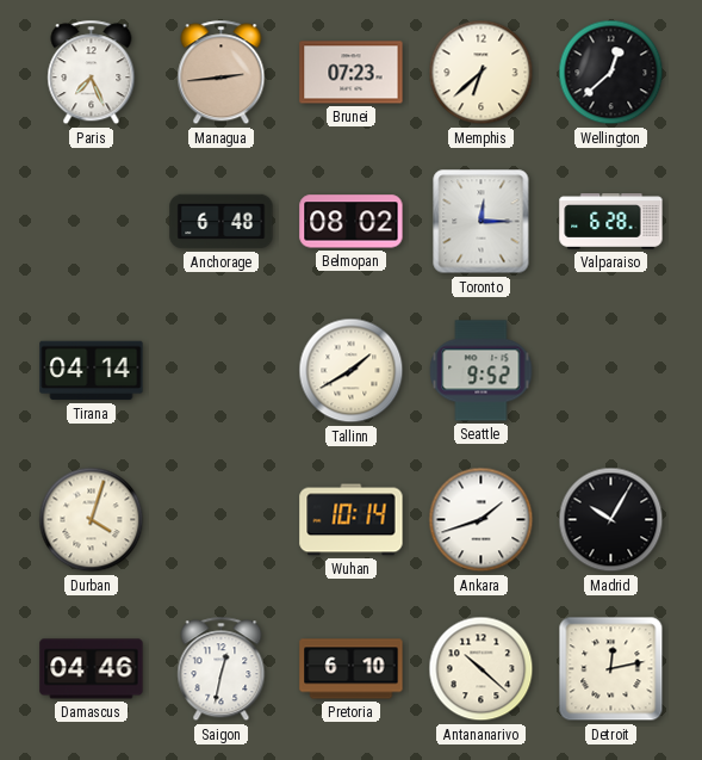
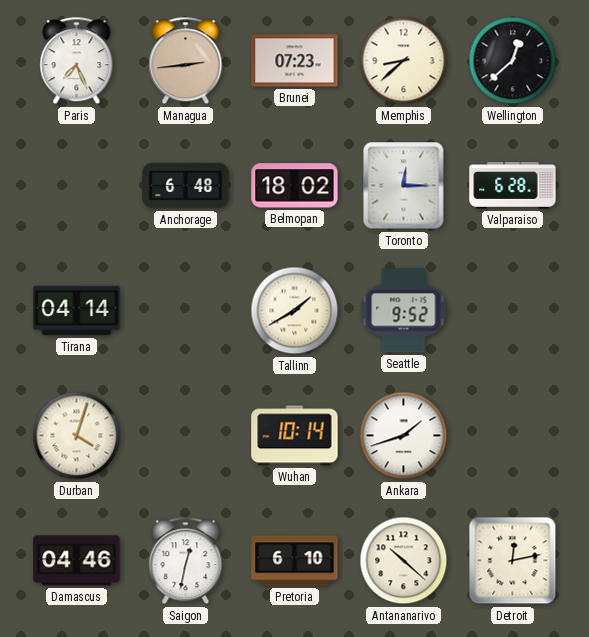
Memphis: 6:38 -> 8:38
Belmopan: 08:02 -> 18:02
Madrid: 10:05 -> none
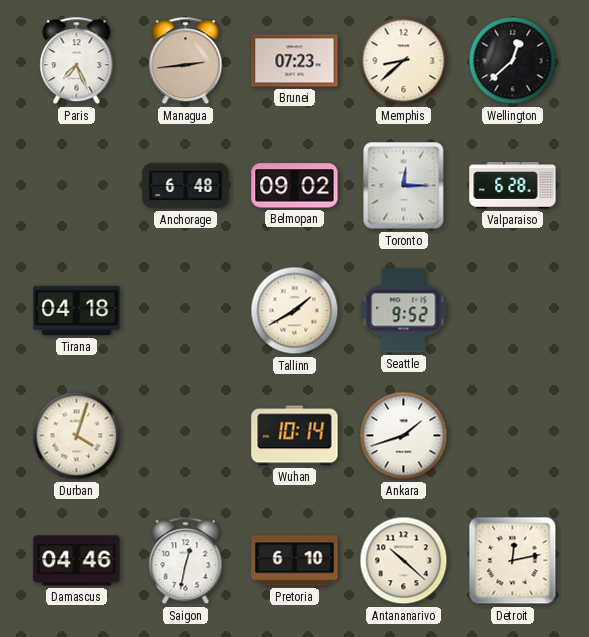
Belmopan: 18:02 -> 09:02
Tirana: 04:14 -> 04:18
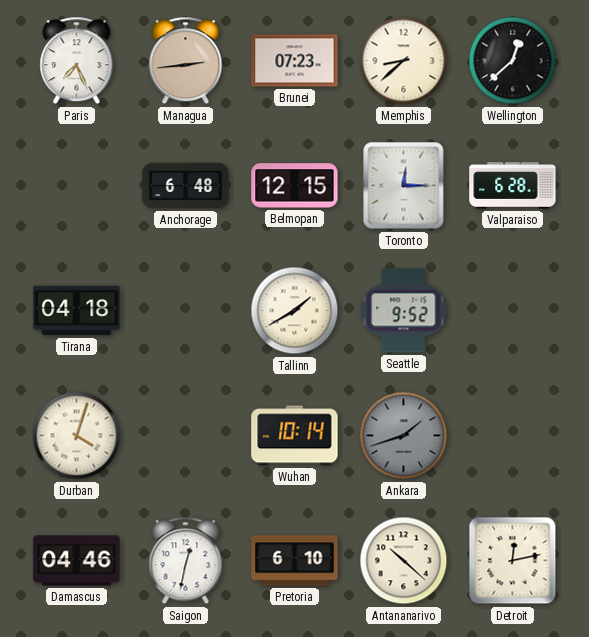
Belmopan: 09:02 -> 12:15
Ankara dial: white -> grey
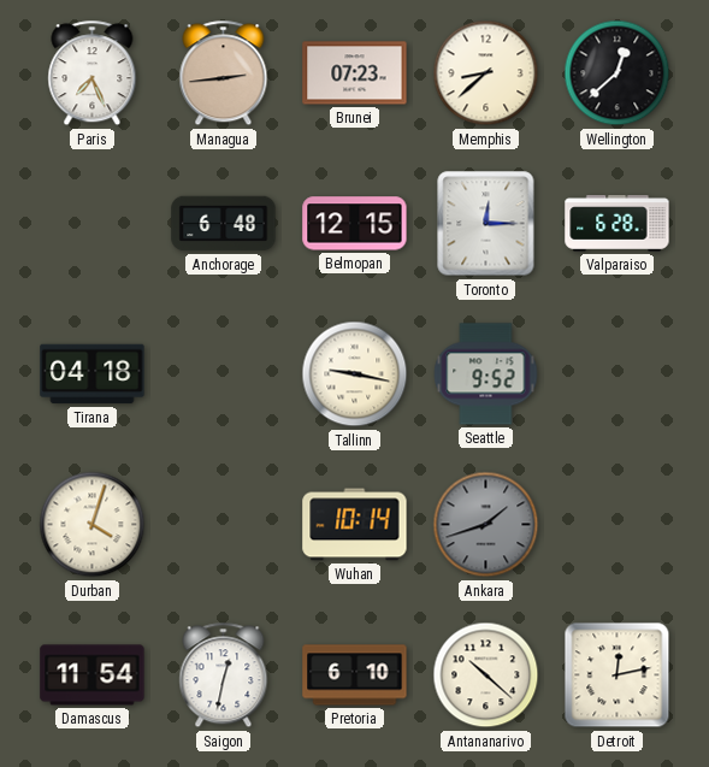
Tallinn: 1:40 -> 9:17
Damascus: 04:46 -> 11:54
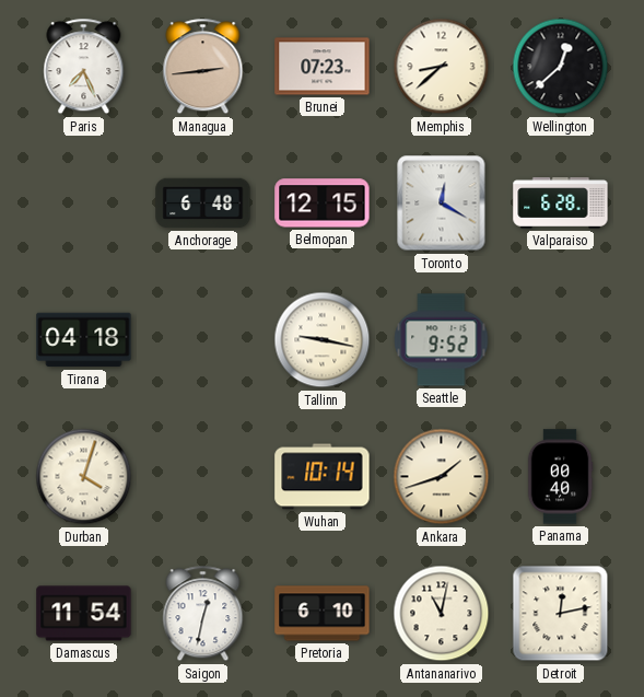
Toronto: 12:15 -> 12:20
Ankara dial: grey -> cream
Panama: none -> 00:40
Antananarivo: 10:22 -> 11:02
